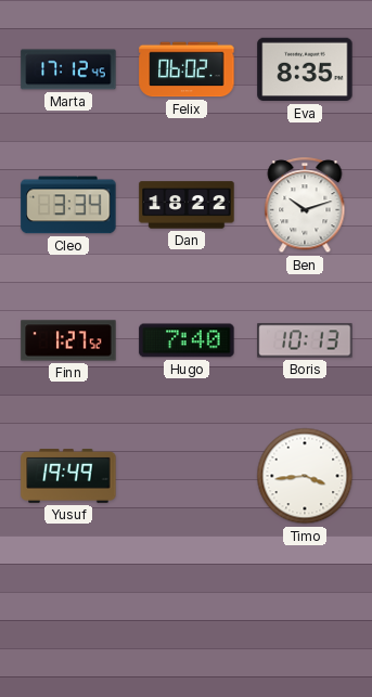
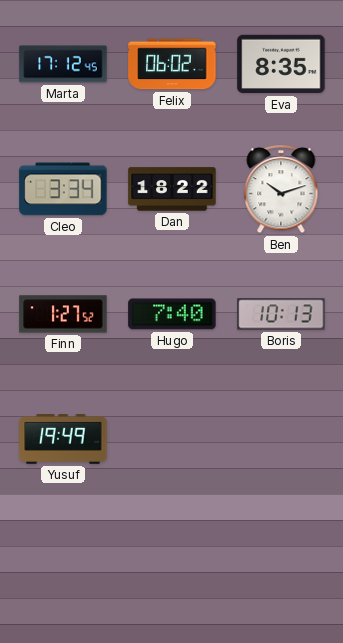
Timo: 3:44 -> none
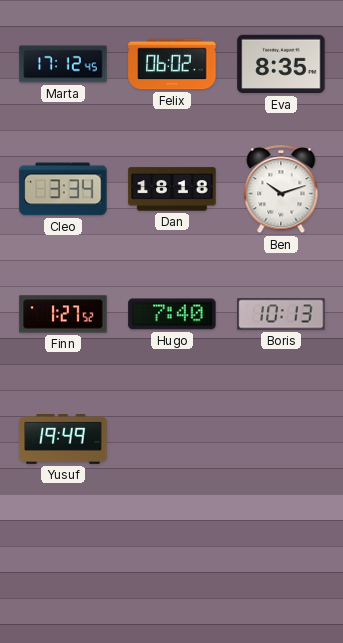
Dan: 18:22 -> 18:18
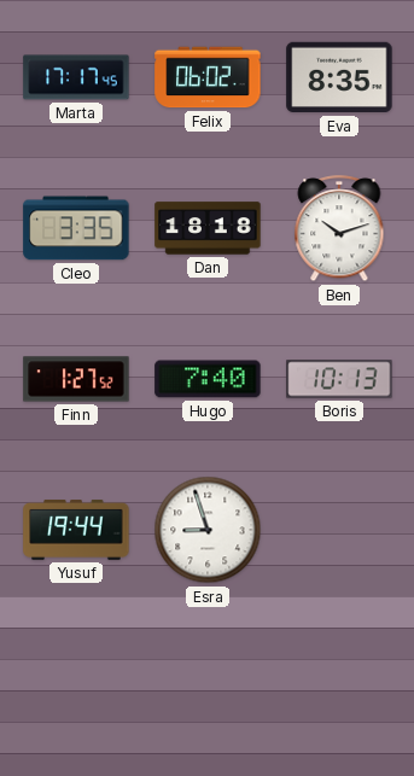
Marta: 17:12 -> 17:17
Cleo: 3:34 -> 3:35
Yusuf: 19:49 -> 19:44
Esra: none -> 8:57
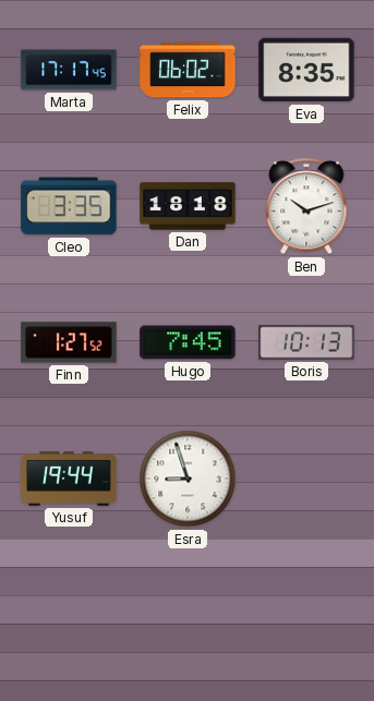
Hugo: 7:40 -> 7:45
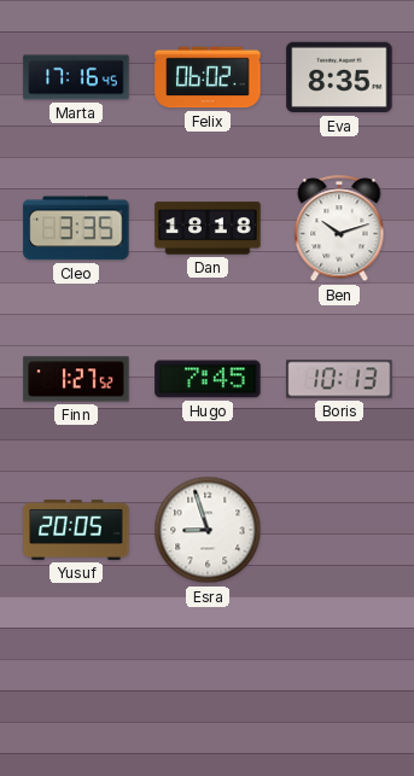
Marta: 17:17 -> 17:16
Yusuf: 19:44 -> 20:05
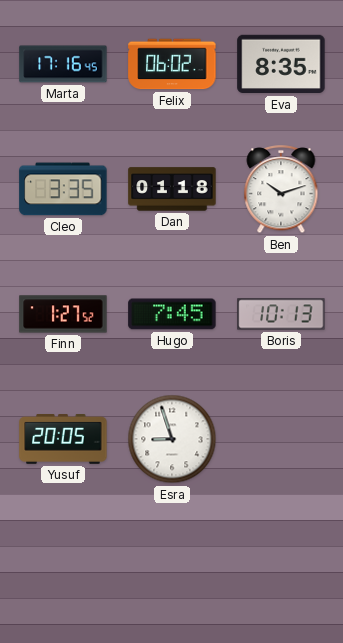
Dan: 18:18 -> 01:18
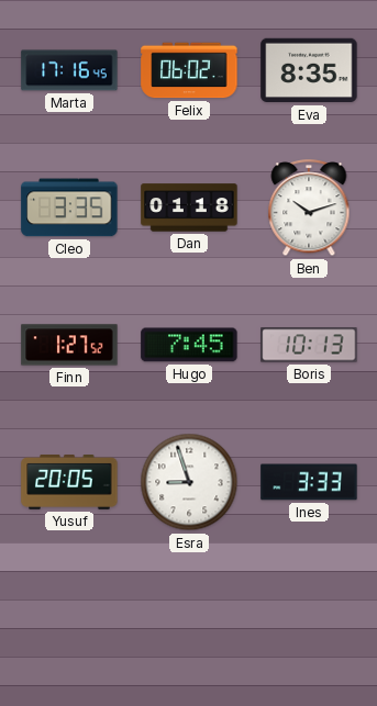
Ines: none -> 3:33
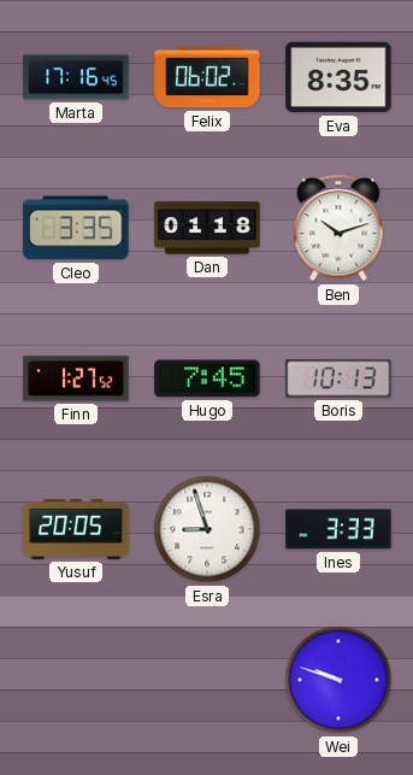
Wei: none -> 9:48
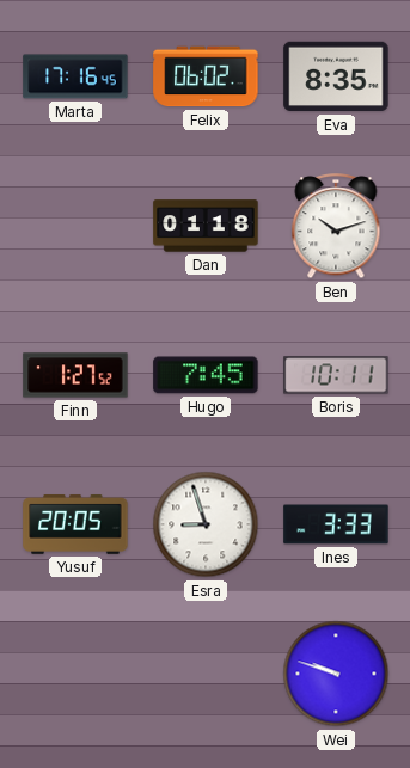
Cleo: 3:35 -> none
Boris: 10:13 -> 10:11
